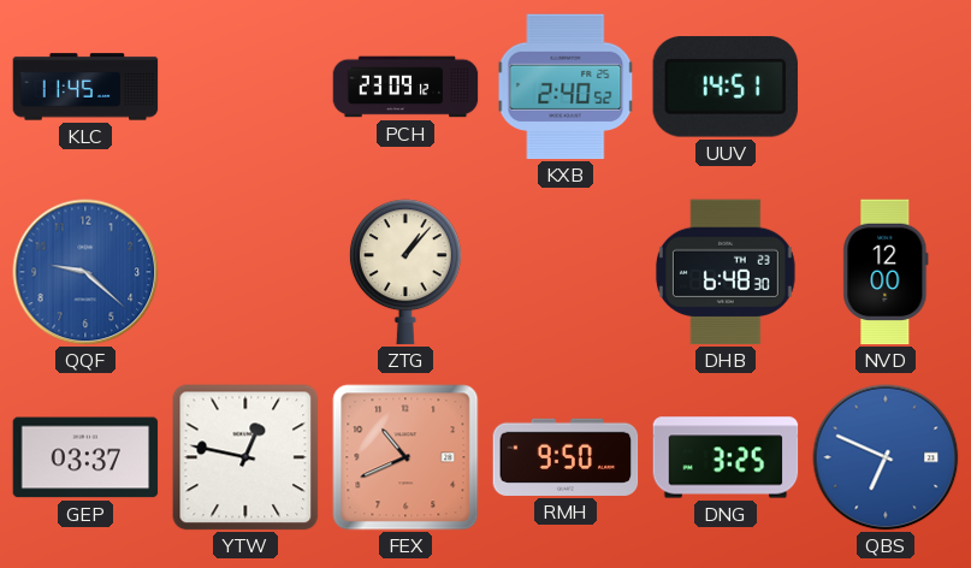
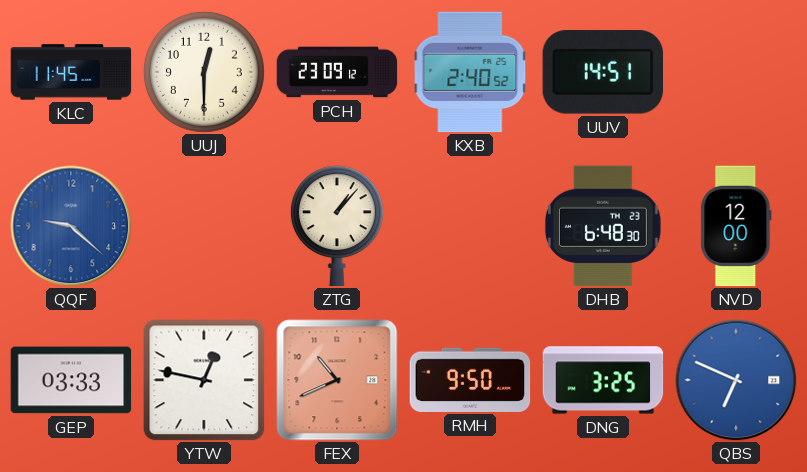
UUJ: none -> 12:30
GEP: 03:37 -> 03:33
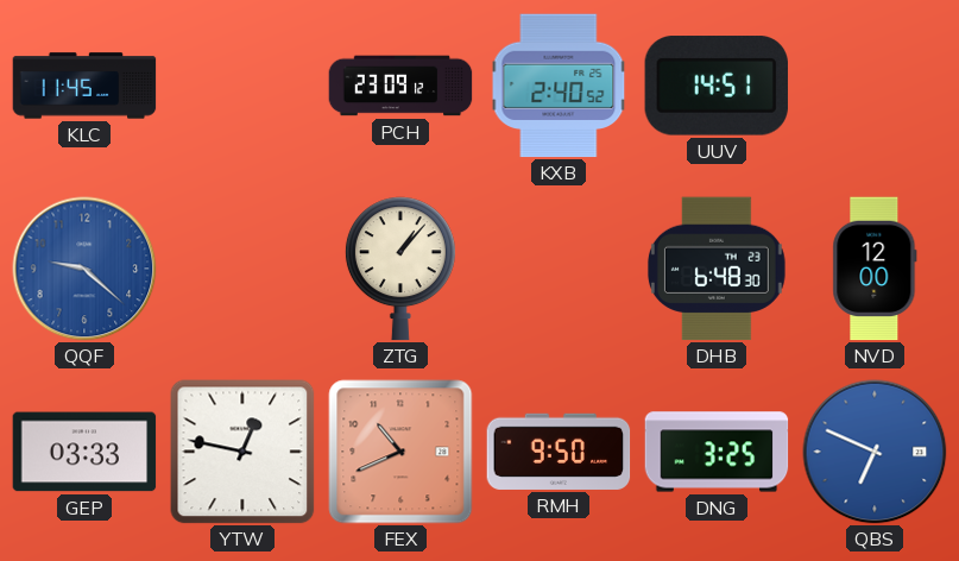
UUJ: 12:30 -> none
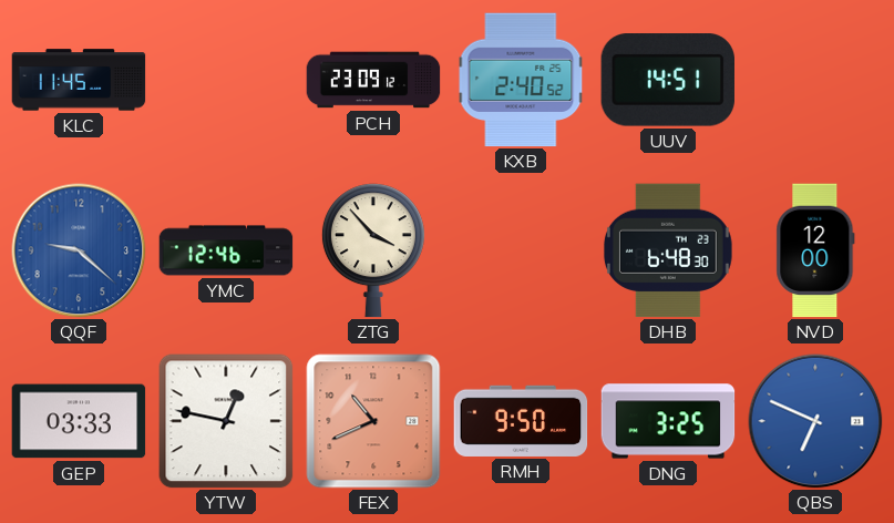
YMC: none -> 12:46
ZTG: 1:07 -> 3:53
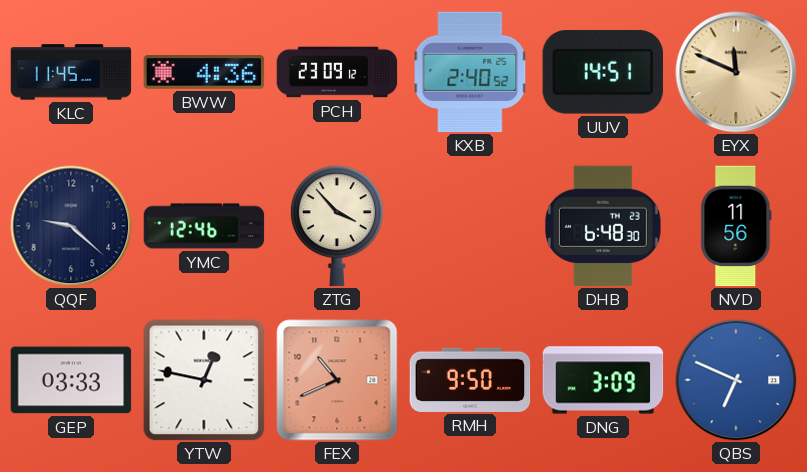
BWW: none -> 4:36
EYX: none -> 11:49
QQF dial: blue -> navy
NVD: 12:00 -> 11:56
DNG: 3:25 -> 3:09
